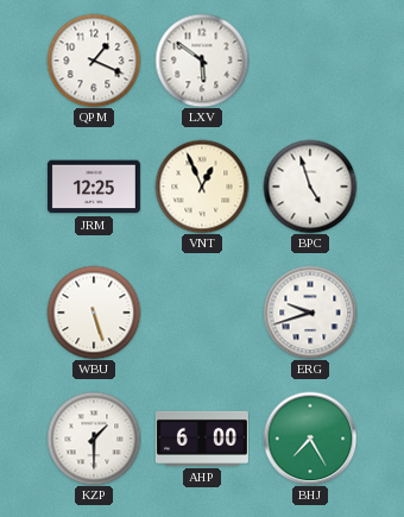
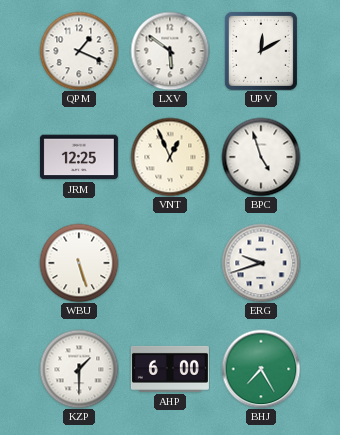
UPV: none -> 12:10
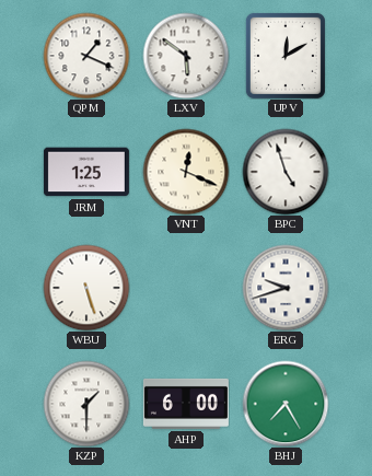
JRM: 12:25 -> 1:25
VNT: 12:56 -> 12:19
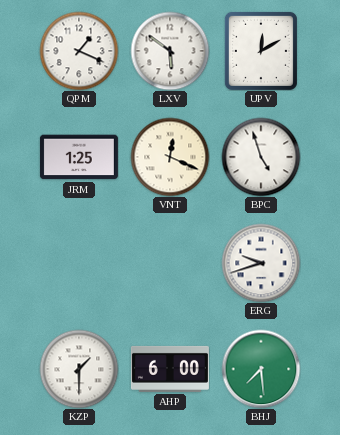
WBU: 5:27 -> none
BHJ: 7:25 -> 7:29
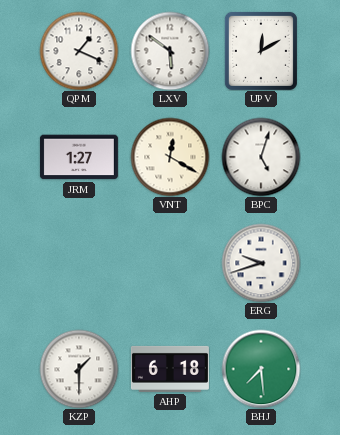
JRM: 1:25 -> 1:27
VNT: 12:19 -> 12:20
BPC: 4:57 -> 5:03
AHP: 6:00 -> 6:18
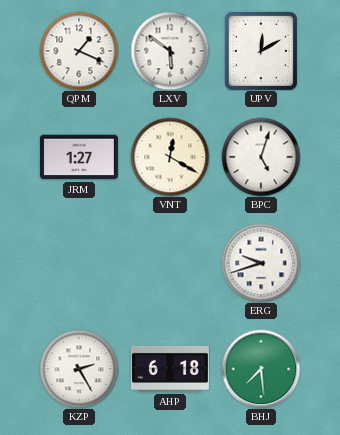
KZP: 1:30 -> 2:25
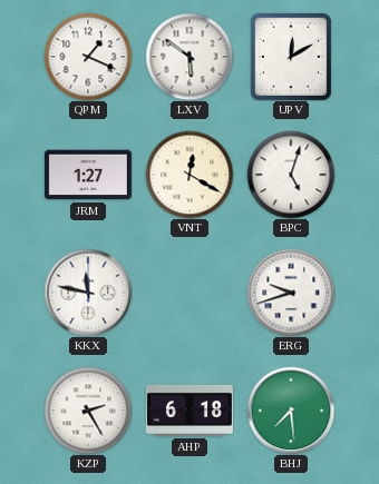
KKX: none -> 11:47
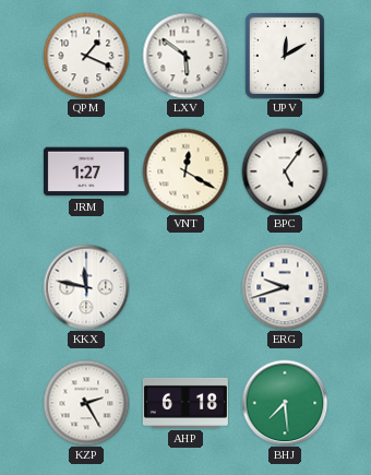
BPC: 5:03 -> 5:06
